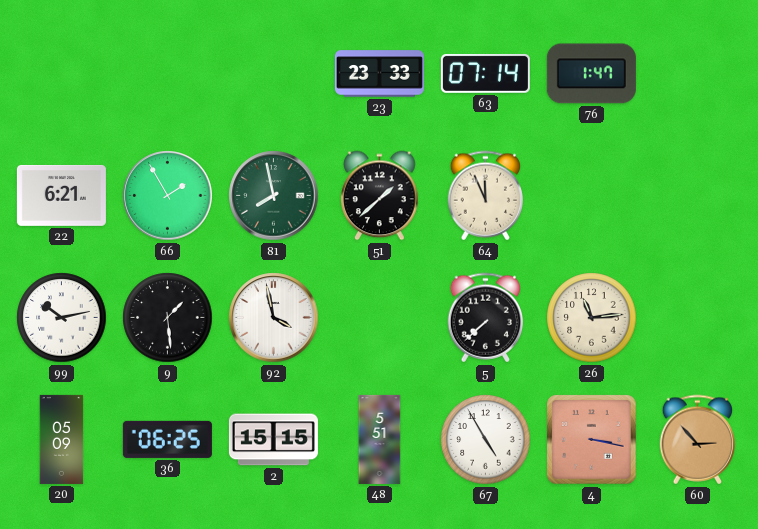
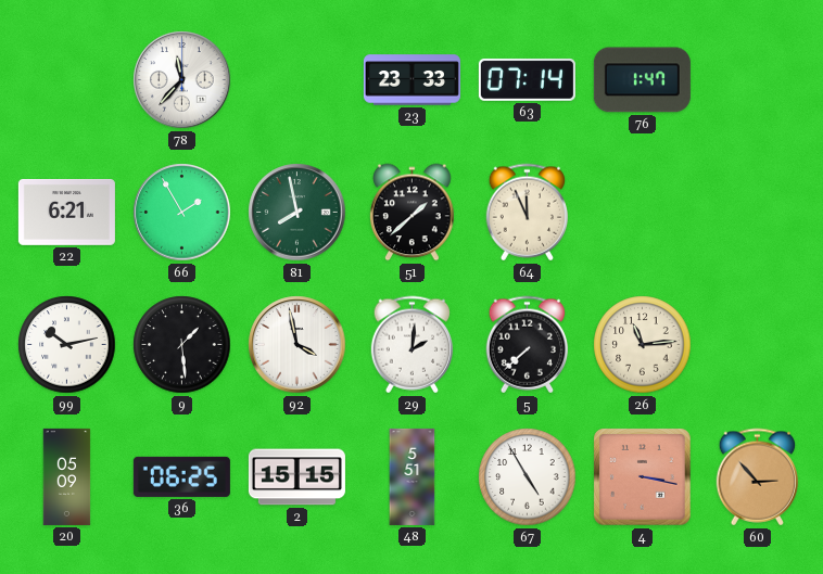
78: none -> 11:37
29: none -> 2:01
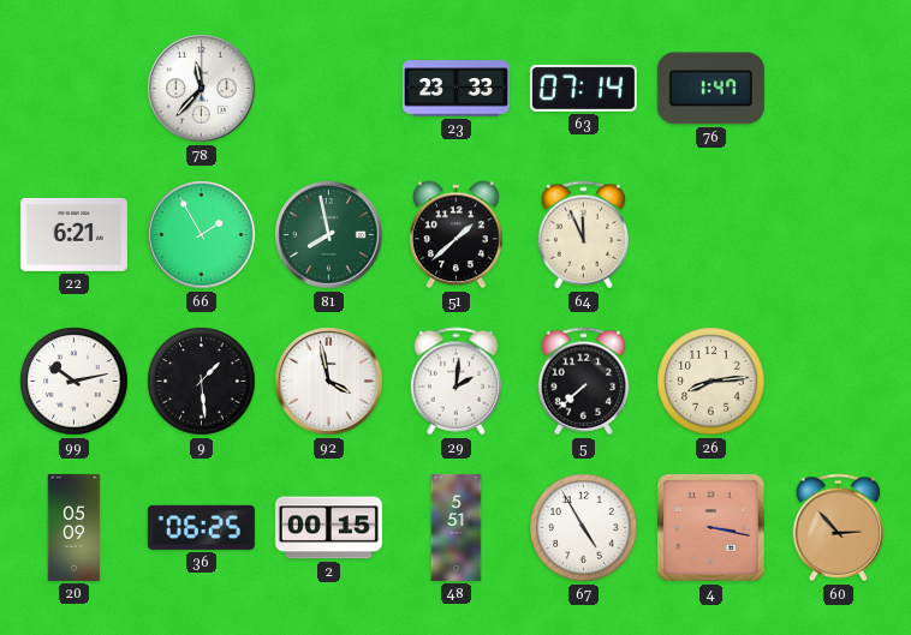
26: 11:14 -> 8:14
2: 15:15 -> 00:15
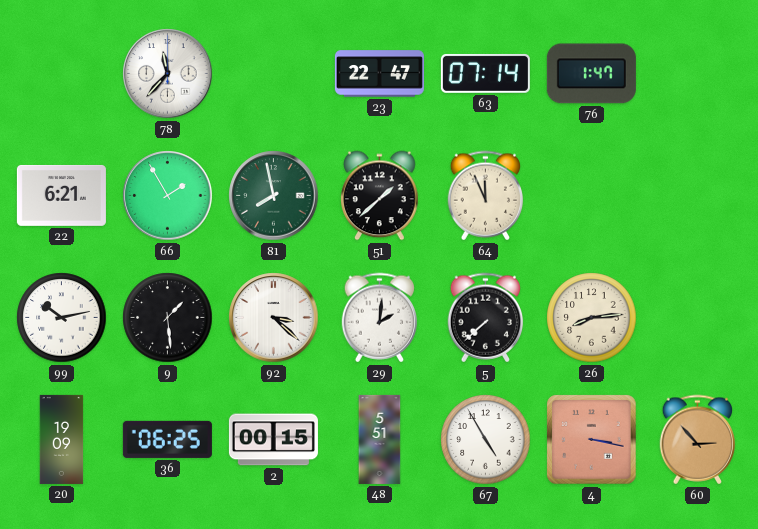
23: 23:33 -> 22:47
92: 3:58 -> 3:22
20: 05:09 -> 19:09
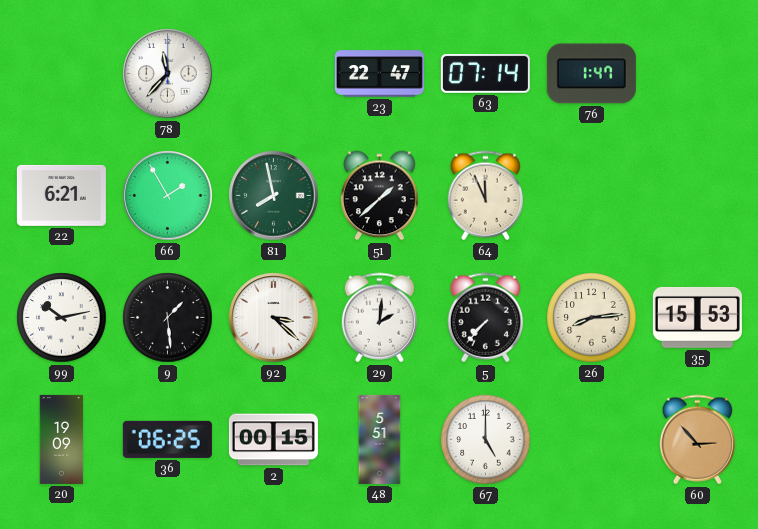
5: 7:38 -> 7:37
35: none -> 15:53
67: 4:55 -> 5:00
4: 3:17 -> none
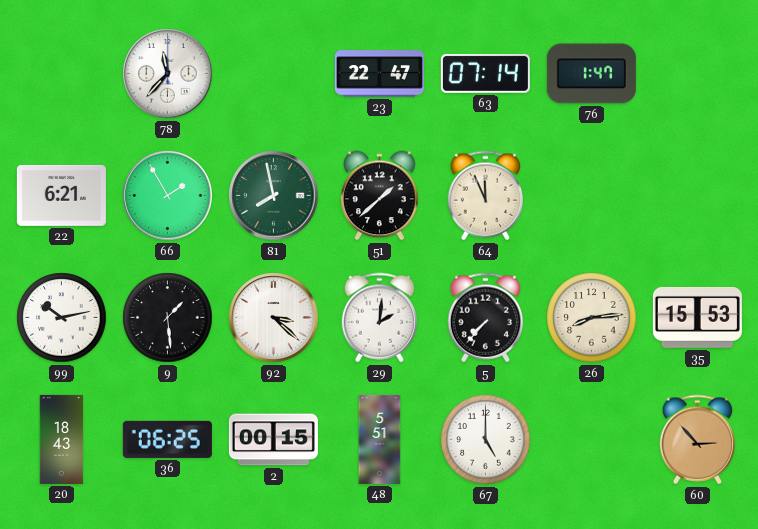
20: 19:09 -> 18:43
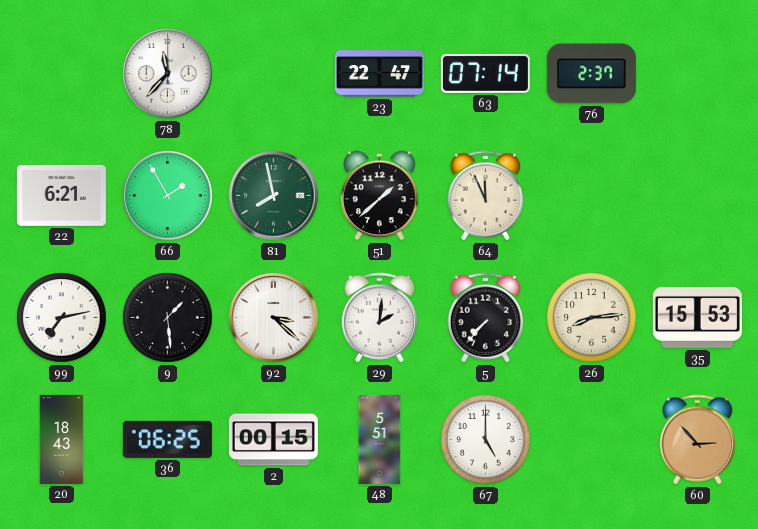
76: 1:47 -> 2:37
99: 10:13 -> 7:13
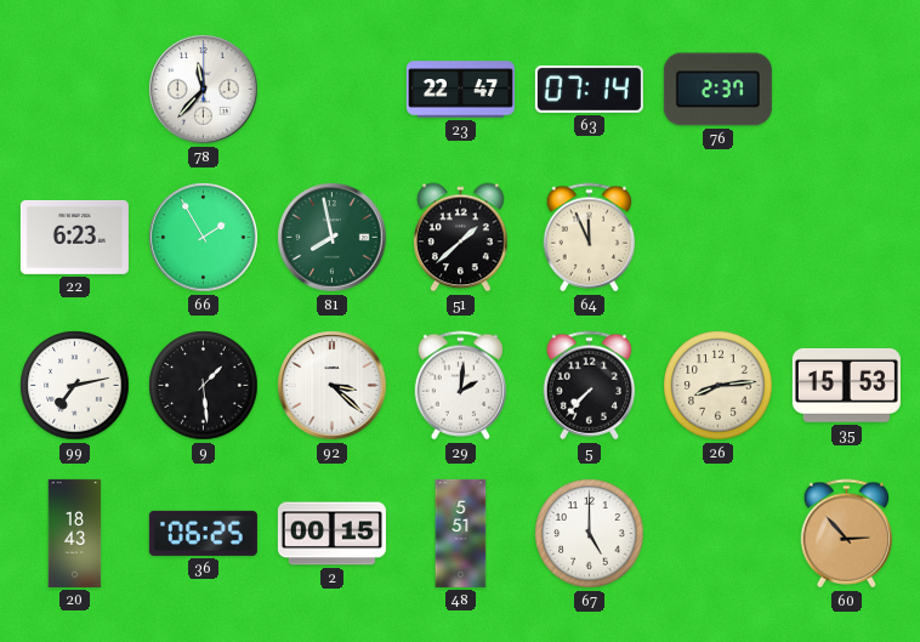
22: 6:21 -> 6:23
